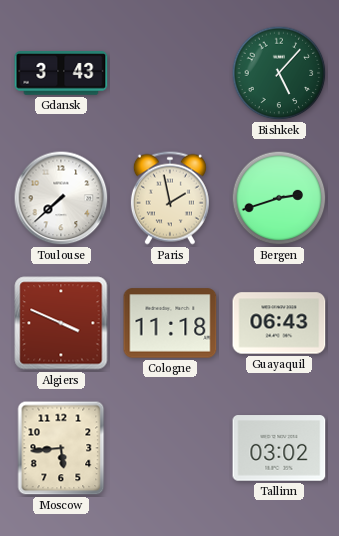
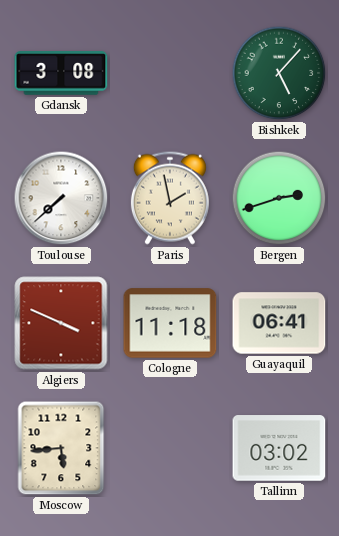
Gdansk: 3:43 -> 3:08
Guayaquil: 06:43 -> 06:41
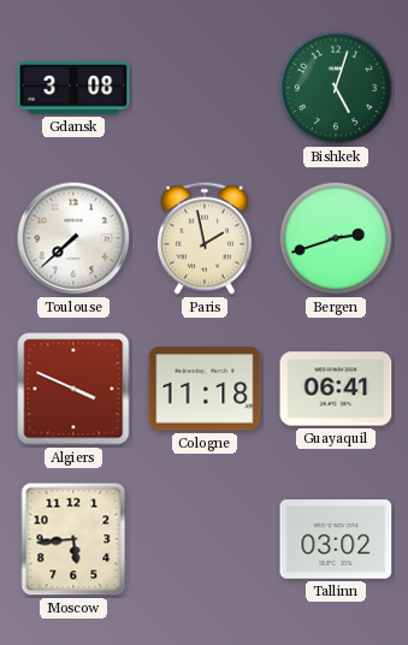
Bishkek: 5:07 -> 5:03
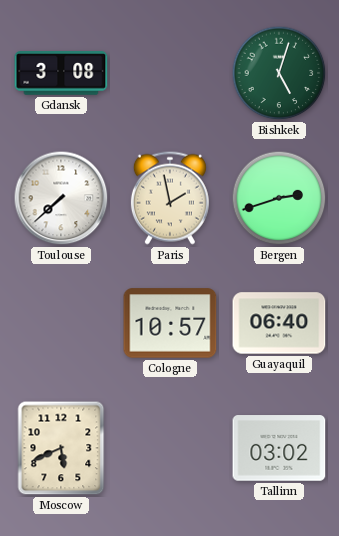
Algiers: 3:49 -> none
Cologne: 11:18 -> 10:57
Guayaquil: 06:41 -> 06:40
Moscow: 5:44 -> 5:41
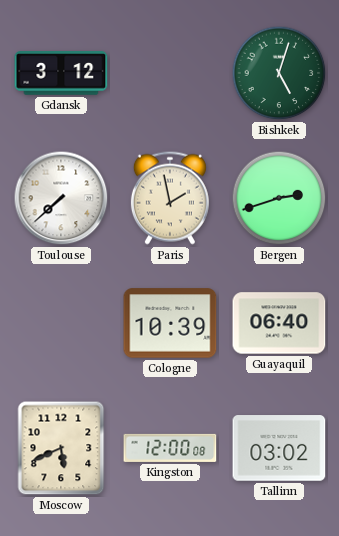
Gdansk: 3:08 -> 3:12
Cologne: 10:57 -> 10:39
Kingston: none -> 12:00
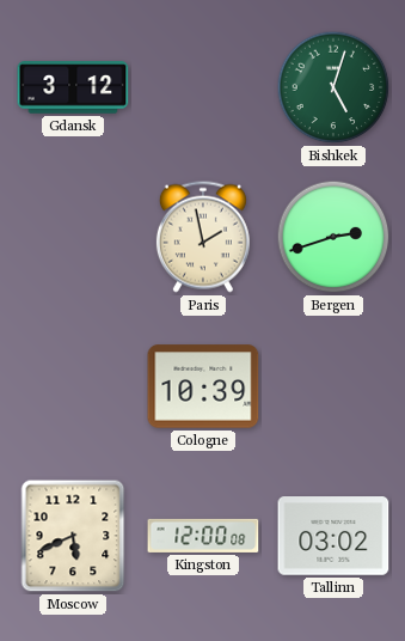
Toulouse: 7:38 -> none
Guayaquil: 06:40 -> none
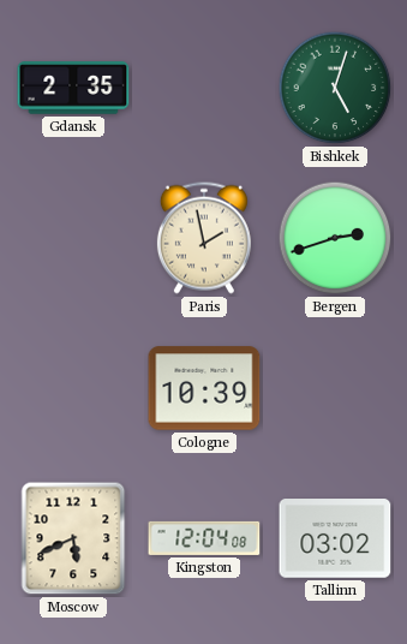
Gdansk: 3:12 -> 2:35
Kingston: 12:00 -> 12:04
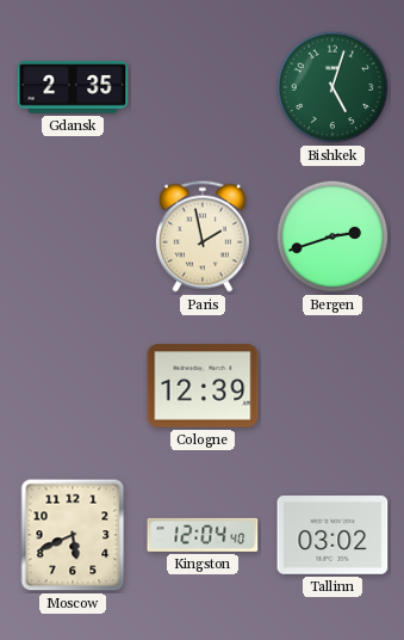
Cologne: 10:39 -> 12:39
Kingston: 12:04:08 -> 12:04:40
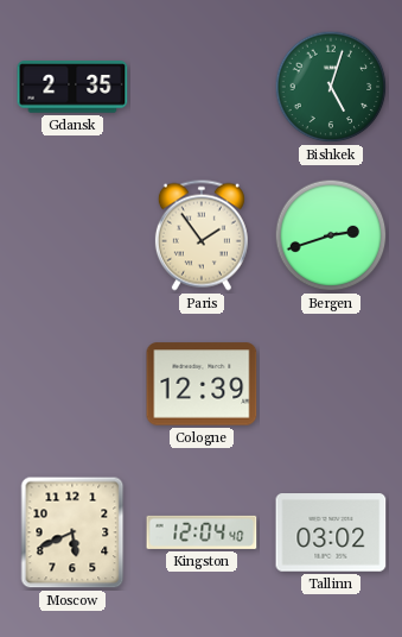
Paris: 1:58 -> 1:54
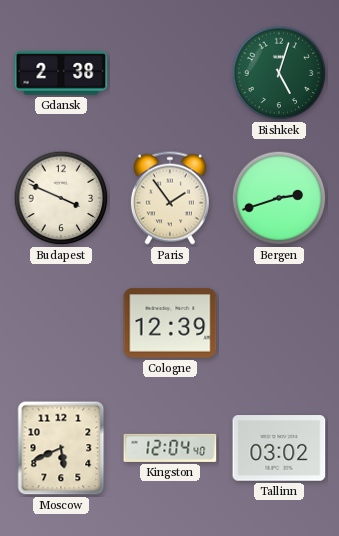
Gdansk: 2:35 -> 2:38
Budapest: none -> 3:49
